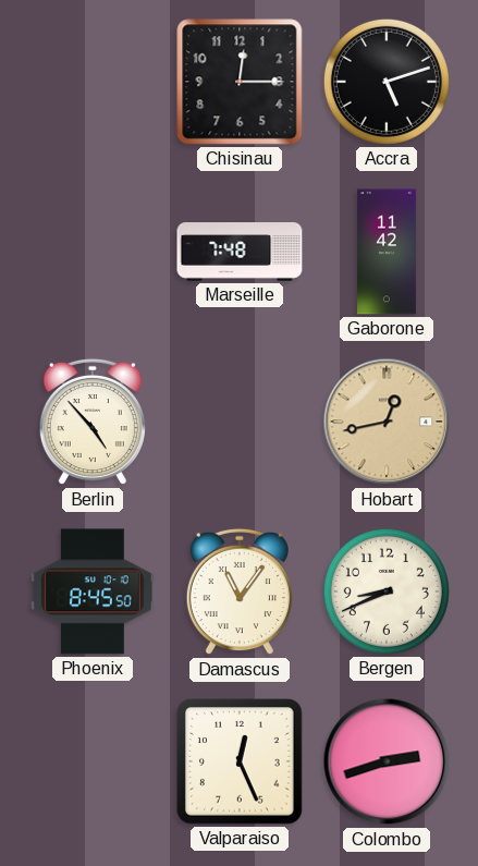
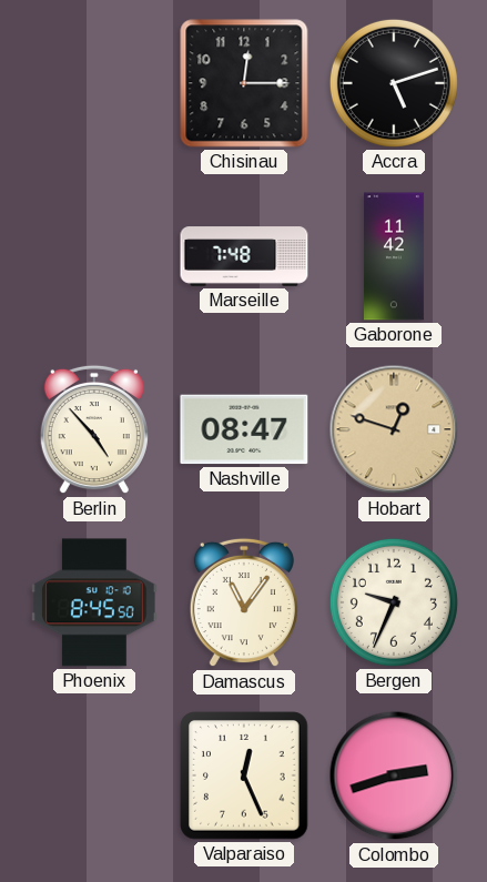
Nashville: none -> 08:47
Hobart: 12:43 -> 12:48
Bergen: 8:41 -> 9:34
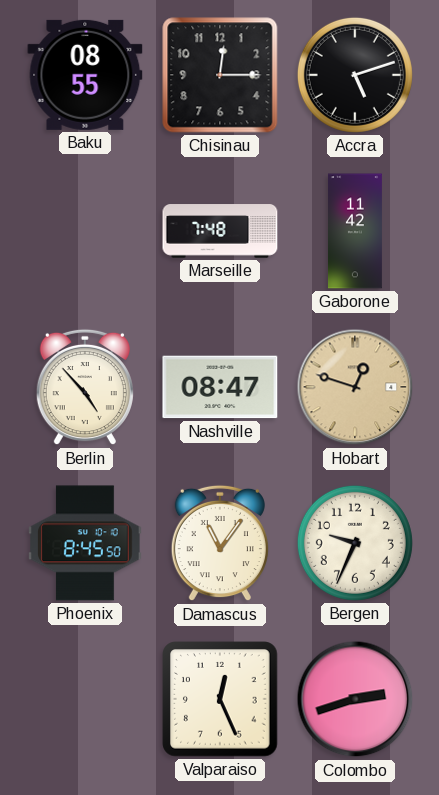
Baku: none -> 08:55
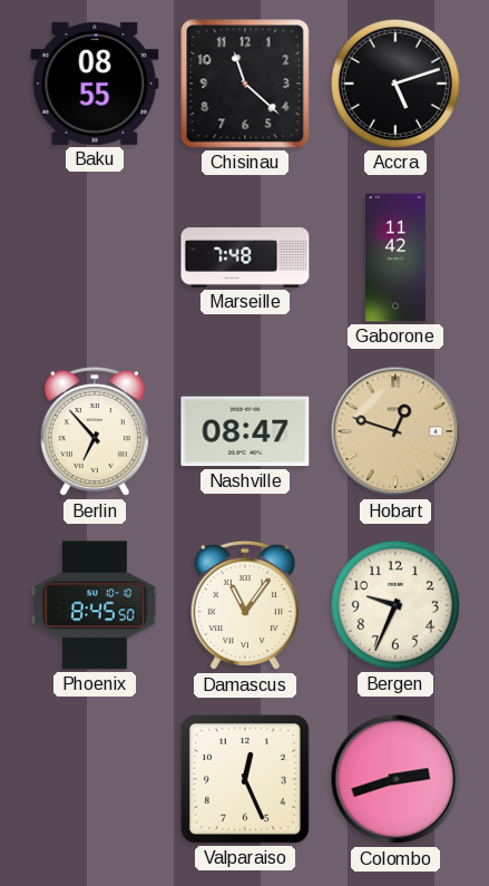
Chisinau: 12:15 -> 11:22
Berlin: 4:53 -> 6:53
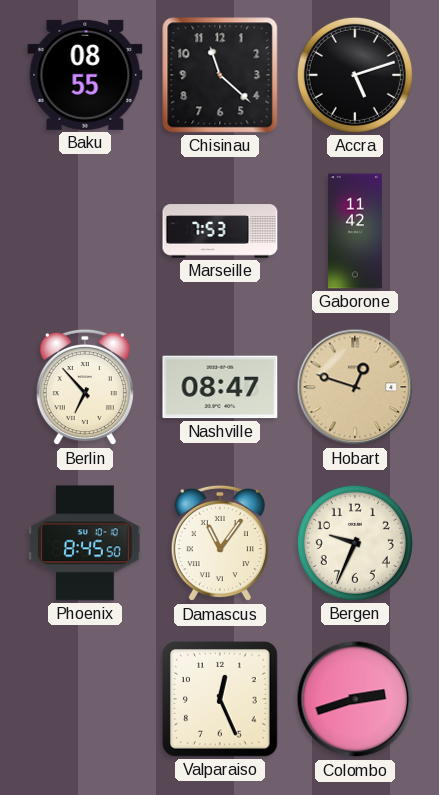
Marseille: 7:48 -> 7:53
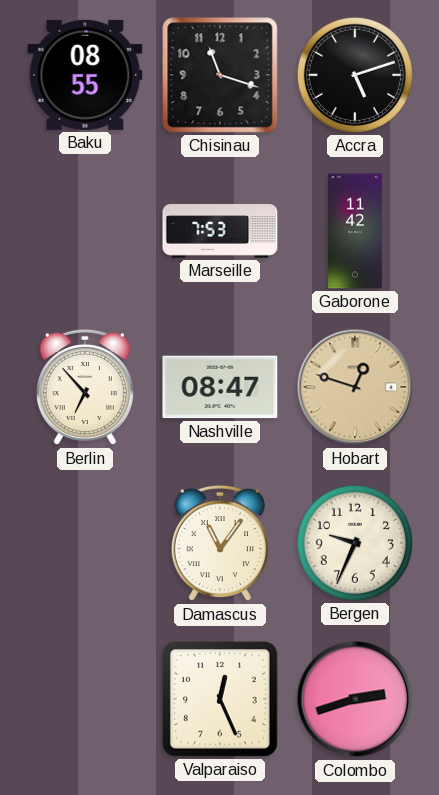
Chisinau: 11:22 -> 11:18
Phoenix: 8:45 -> none
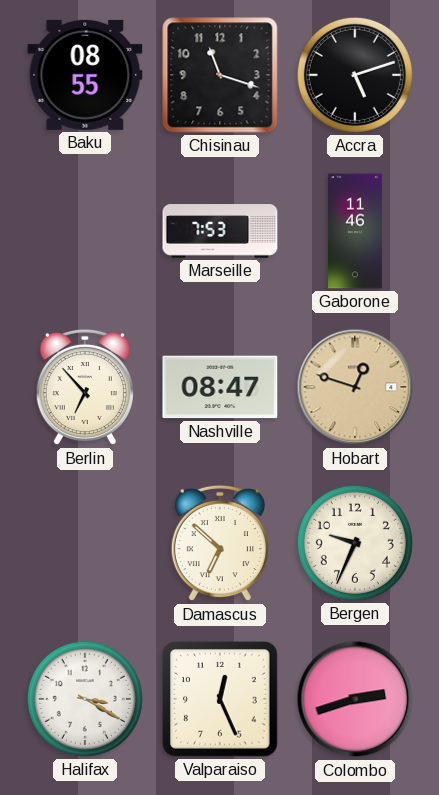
Gaborone: 11:42 -> 11:46
Damascus: 11:06 -> 6:52
Halifax: none -> 3:20
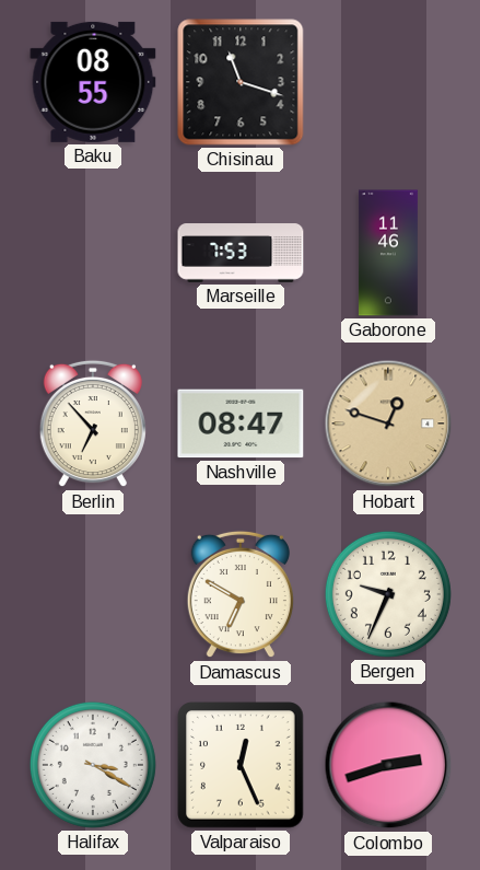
Accra: 5:12 -> none
Damascus: 6:52 -> 6:50
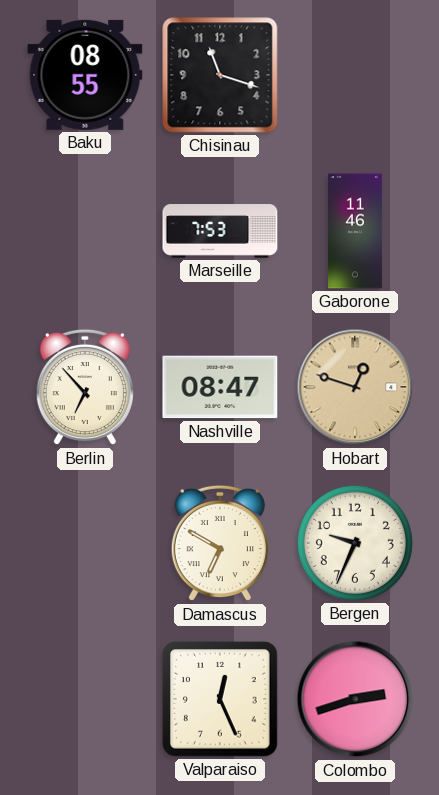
Halifax: 3:20 -> none
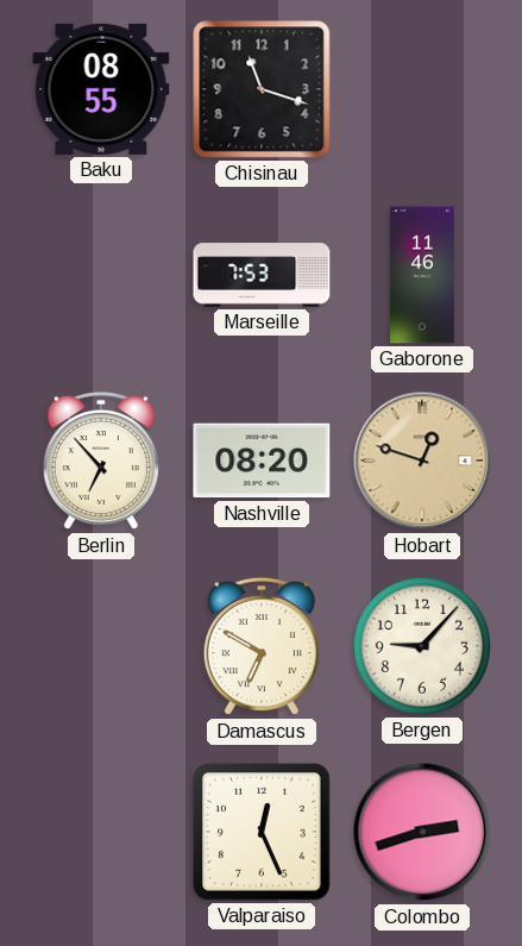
Nashville: 08:47 -> 08:20
Bergen: 9:34 -> 9:07
